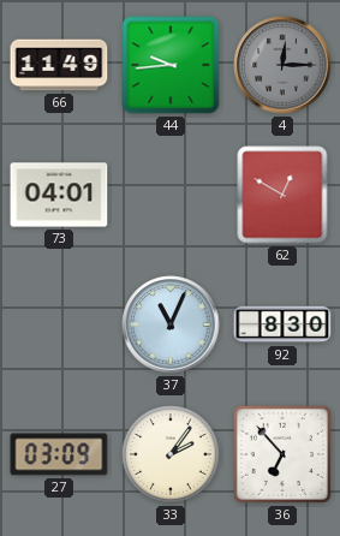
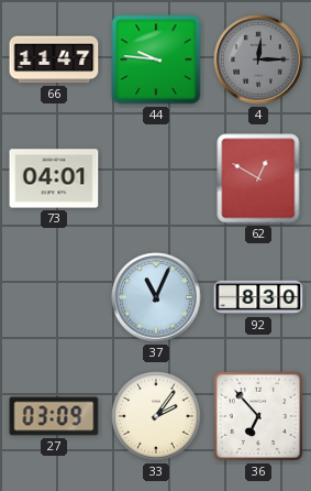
66: 11:49 -> 11:47
44: 9:44 -> 9:46
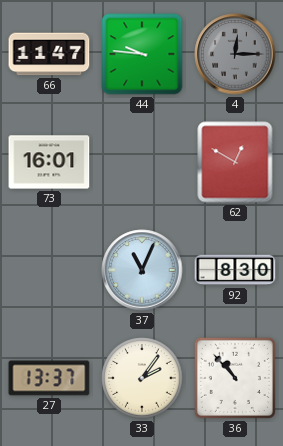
73: 04:01 -> 16:01
27: 03:09 -> 13:37
36: 6:53 -> 10:53
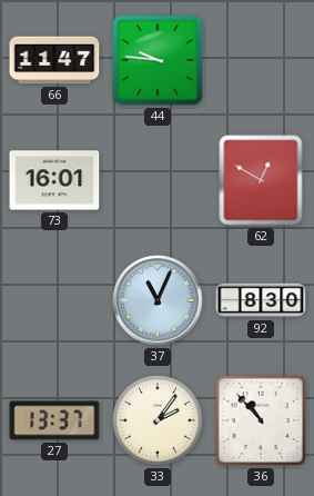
4: 12:15 -> none
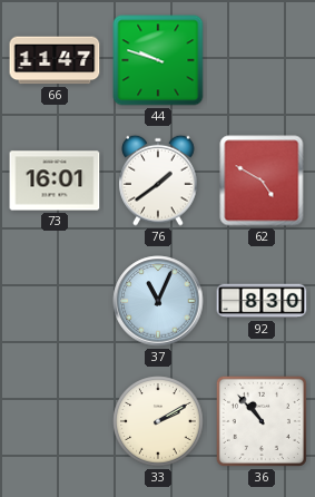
44: 9:46 -> 9:48
76: none -> 1:39
62: 12:50 -> 4:50
27: 13:37 -> none
33: 2:06 -> 2:10
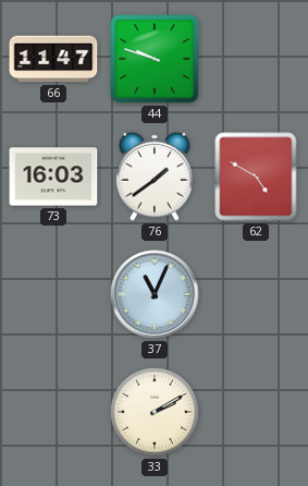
73: 16:01 -> 16:03
92: 8:30 -> none
36: 10:53 -> none
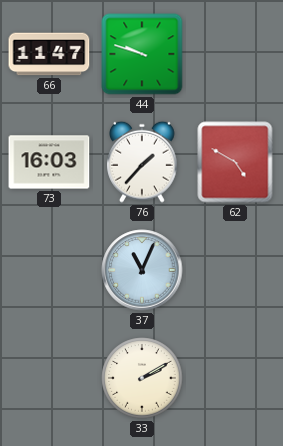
76: 1:39 -> 1:37
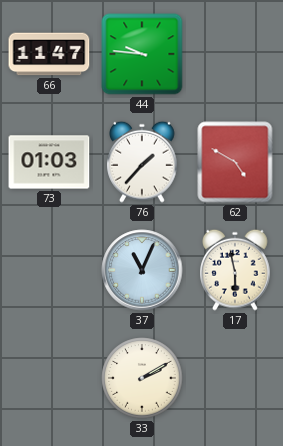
44: 9:48 -> 9:46
73: 16:03 -> 01:03
17: none -> 5:58
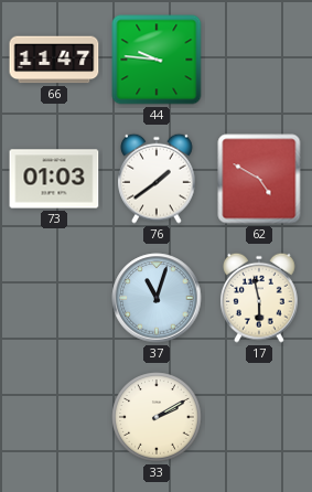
76: 1:37 -> 1:39
37: 11:04 -> 11:03
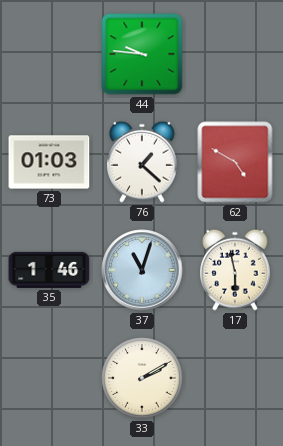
66: 11:47 -> none
76: 1:39 -> 1:22
35: none -> 1:46
